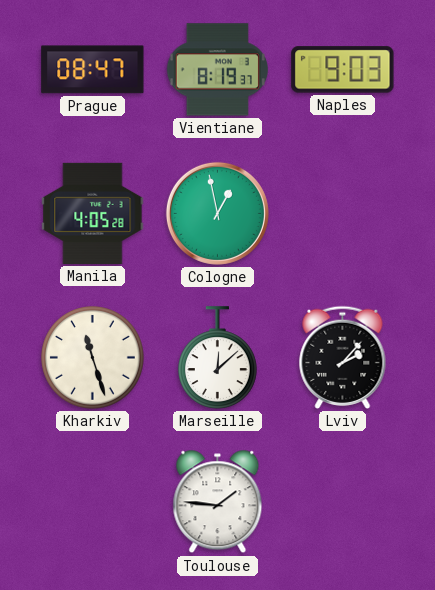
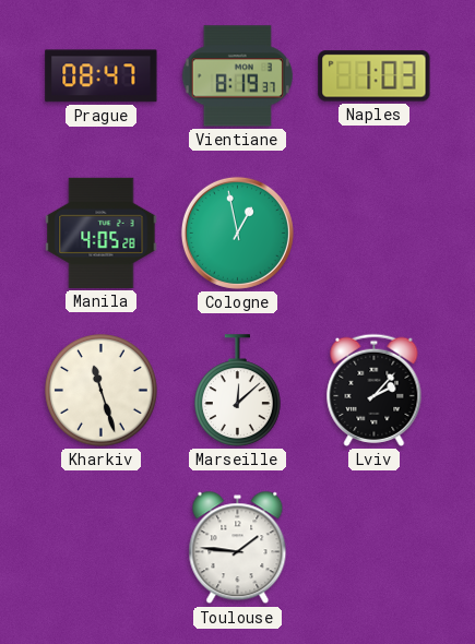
Naples: 9:03 -> 1:03
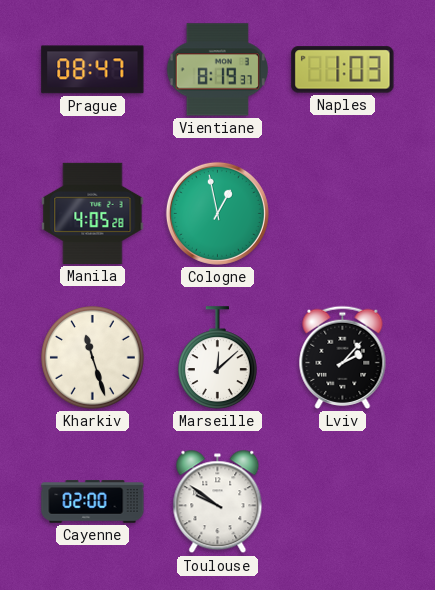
Cayenne: none -> 02:00
Toulouse: 1:46 -> 9:51
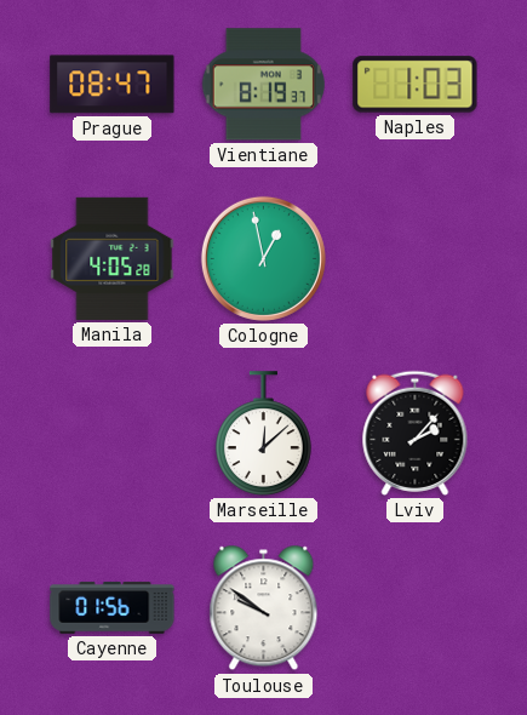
Kharkiv: 11:27 -> none
Cayenne: 02:00 -> 01:56
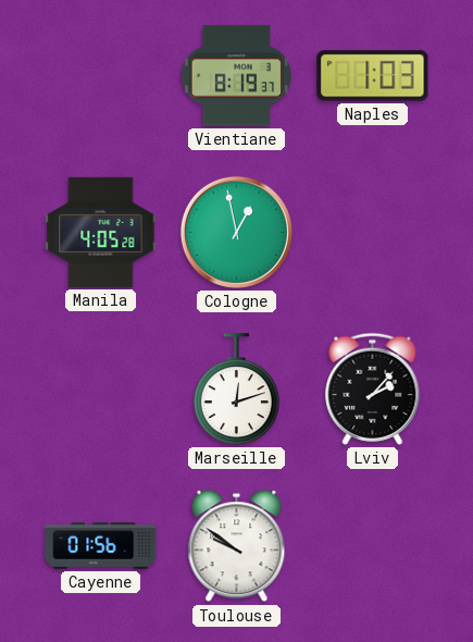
Prague: 08:47 -> none
Marseille: 12:08 -> 12:12
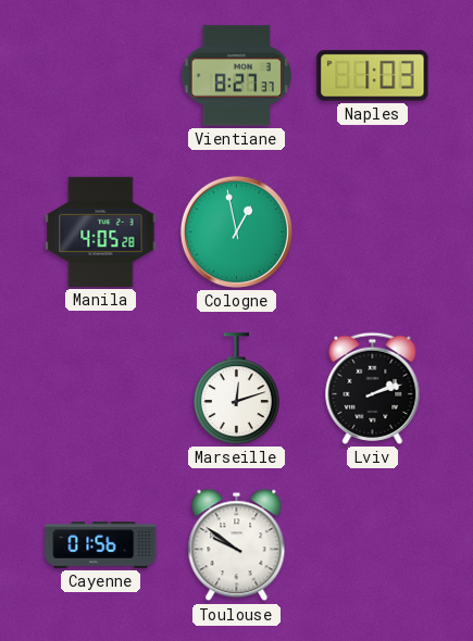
Vientiane: 8:19 -> 8:27
Lviv: 2:07 -> 2:12
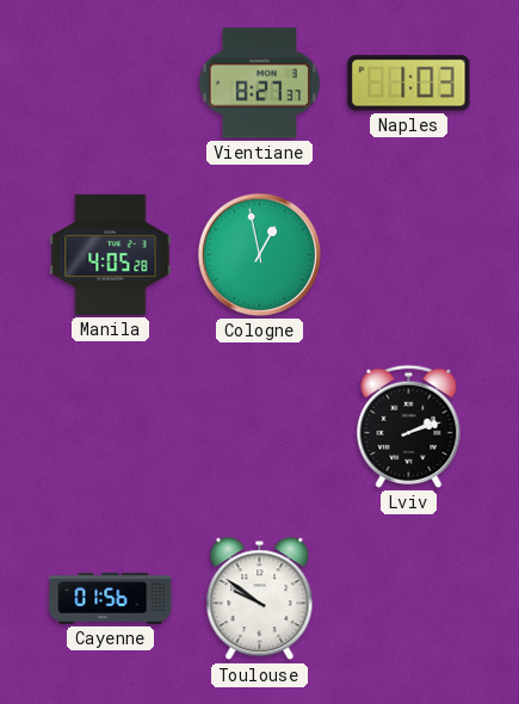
Marseille: 12:12 -> none
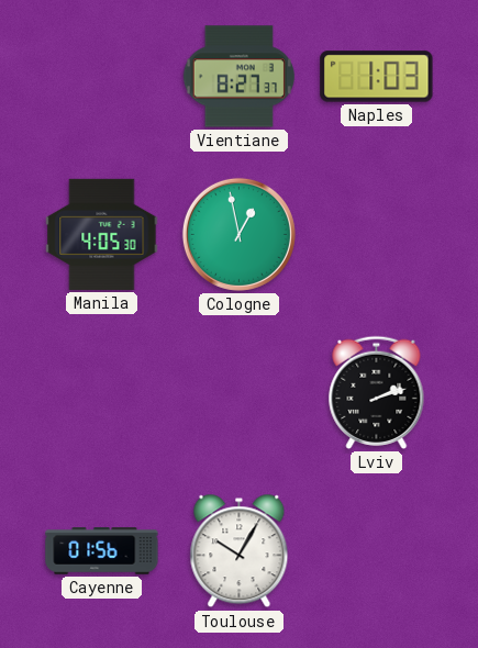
Manila: 4:05:28 -> 4:05:30
Toulouse: 9:51 -> 10:05
